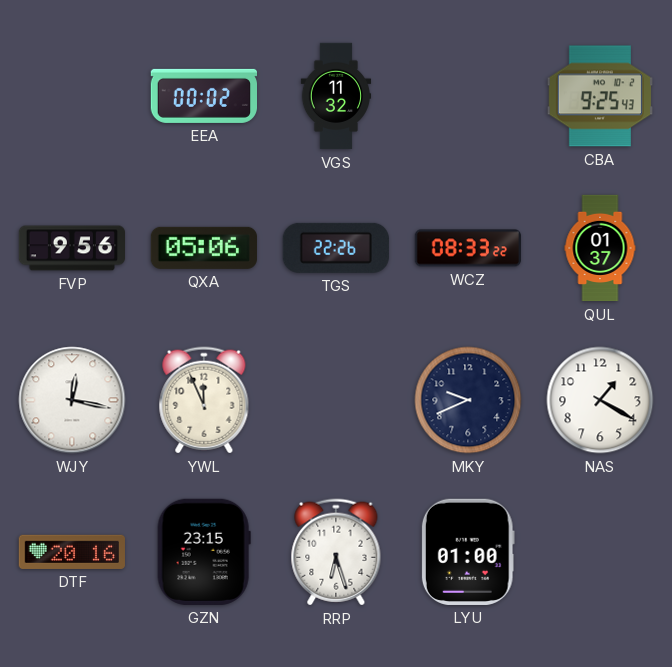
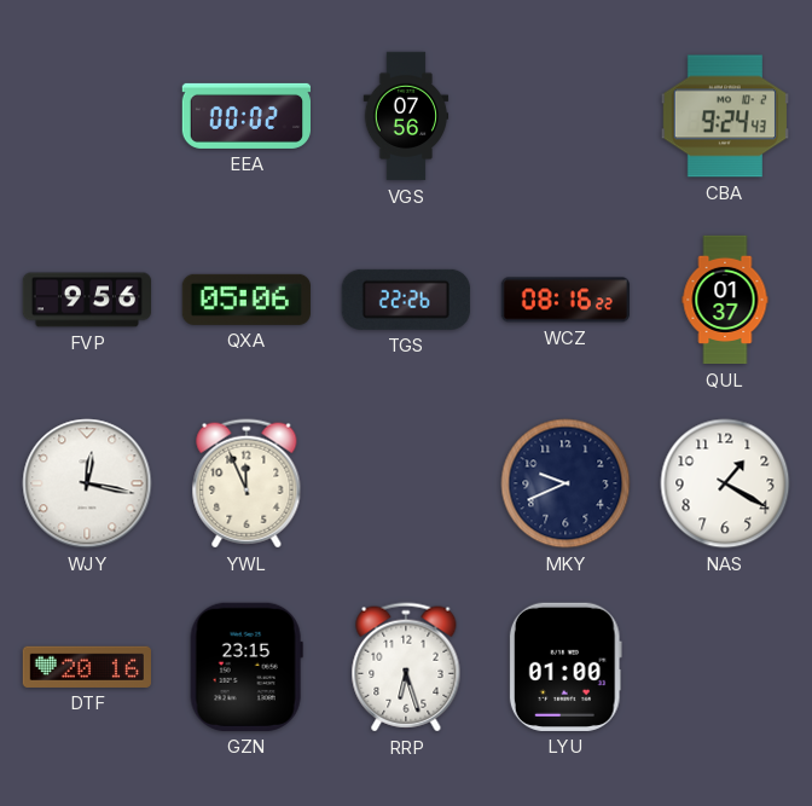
VGS: 11:32 -> 07:56
CBA: 9:25 -> 9:24
WCZ: 08:33 -> 08:16
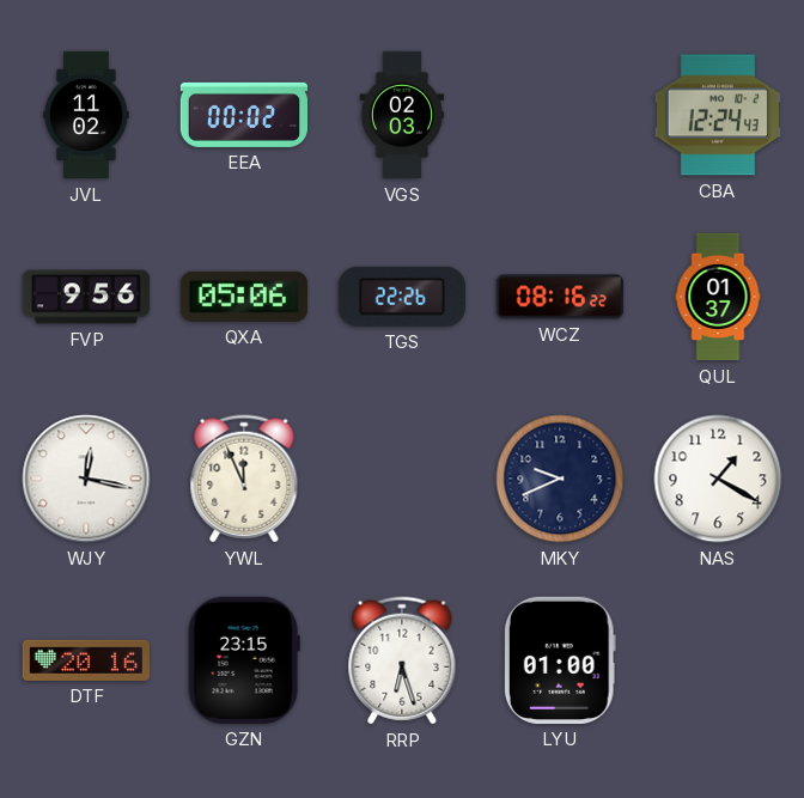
JVL: none -> 11:02
VGS: 07:56 -> 02:03
CBA: 9:24 -> 12:24
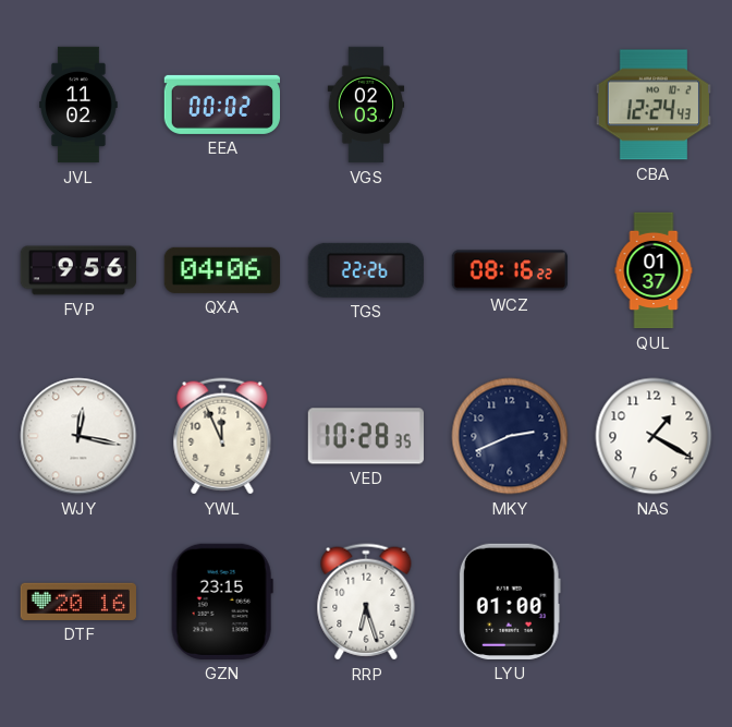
QXA: 05:06 -> 04:06
VED: none -> 10:28
MKY: 9:41 -> 2:41
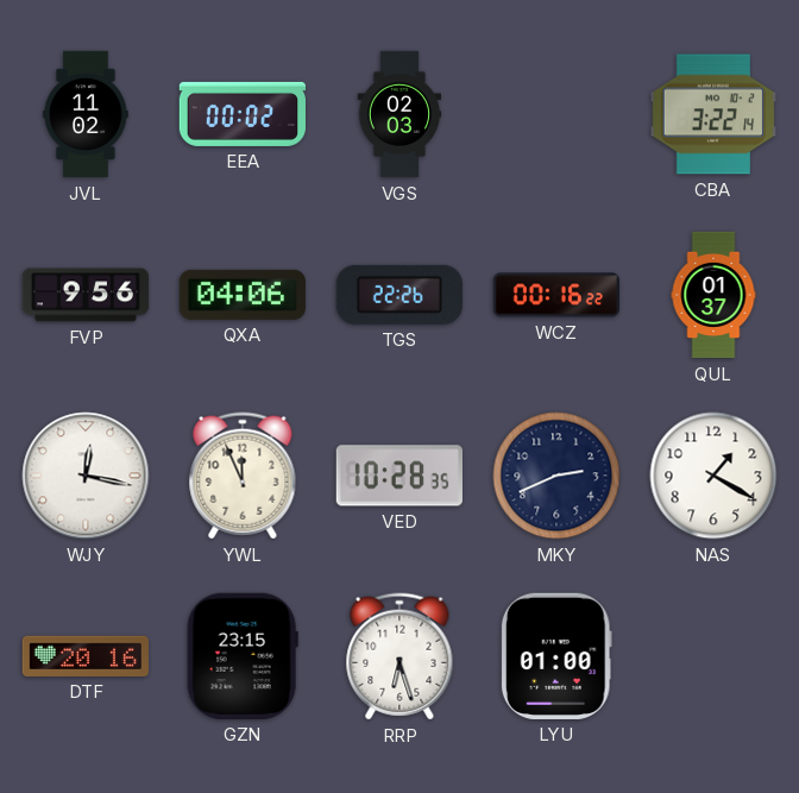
CBA: 12:24 -> 3:22
WCZ: 08:16 -> 00:16
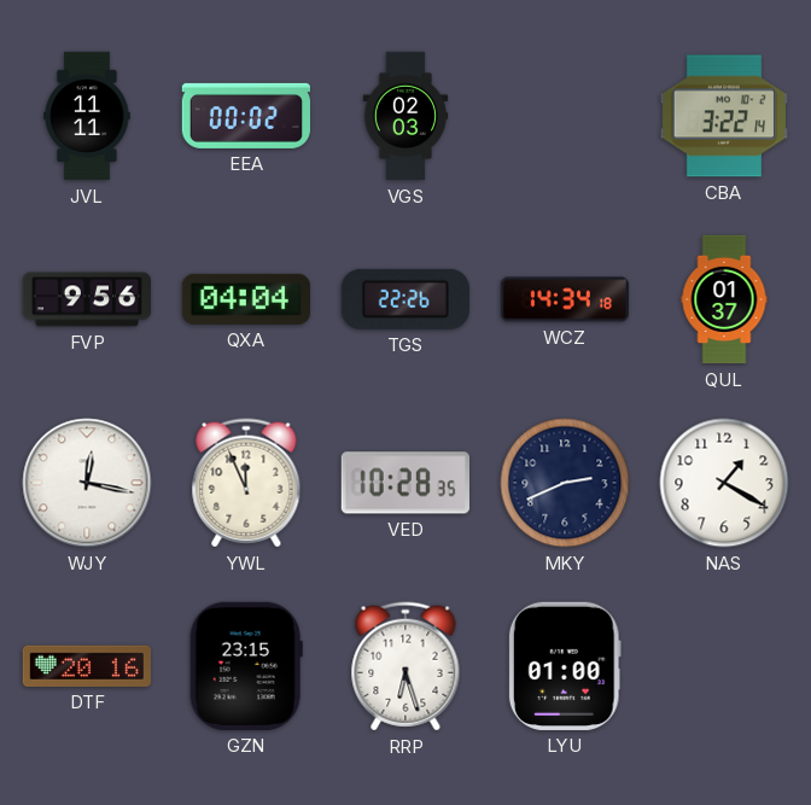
JVL: 11:02 -> 11:11
QXA: 04:06 -> 04:04
WCZ: 00:16 -> 14:34
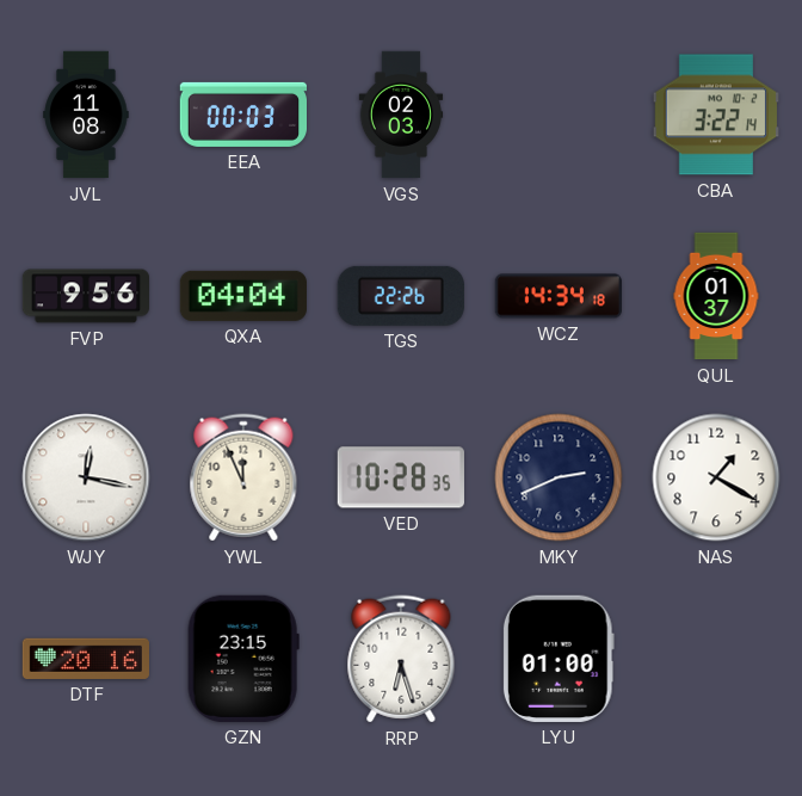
JVL: 11:11 -> 11:08
EEA: 00:02 -> 00:03
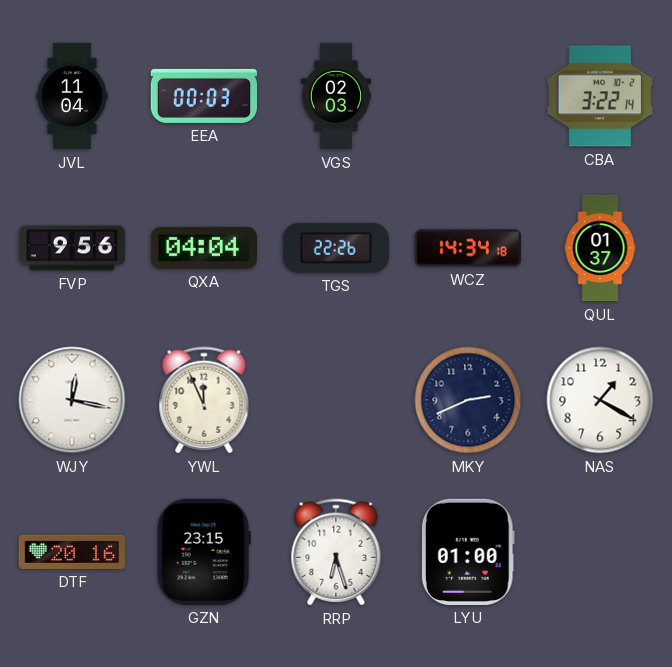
JVL: 11:08 -> 11:04
VED: 10:28 -> none
